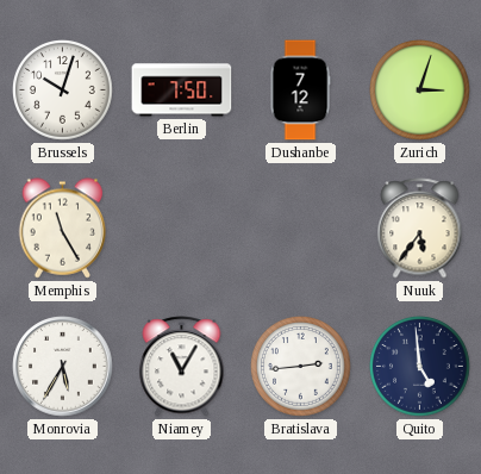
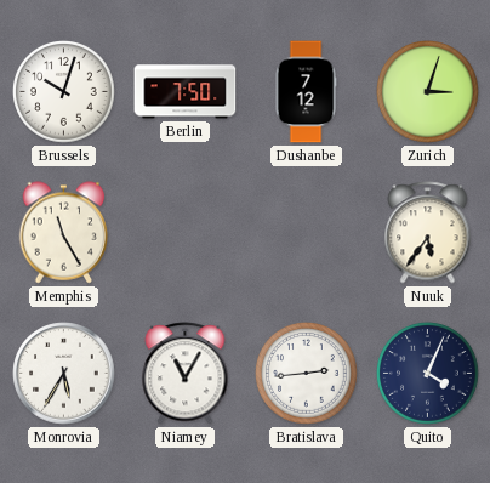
Quito: 4:59 -> 4:04
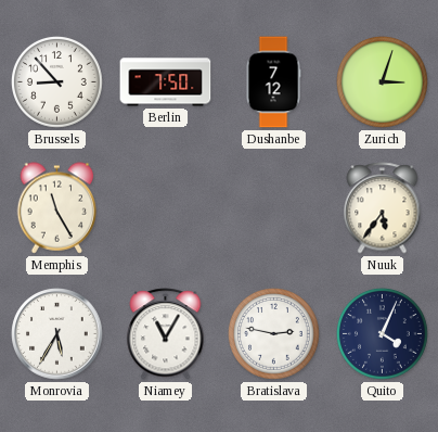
Brussels: 10:03 -> 8:53
Bratislava: 2:44 -> 2:47
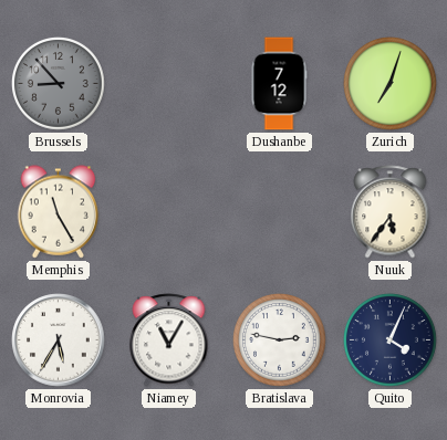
Brussels dial: white -> grey
Berlin: 7:50 -> none
Zurich: 3:03 -> 7:03
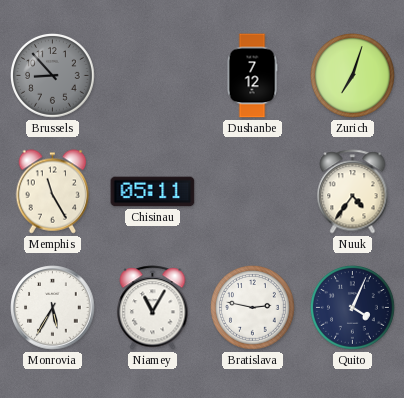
Chisinau: none -> 05:11
Nuuk: 5:36 -> 4:36
